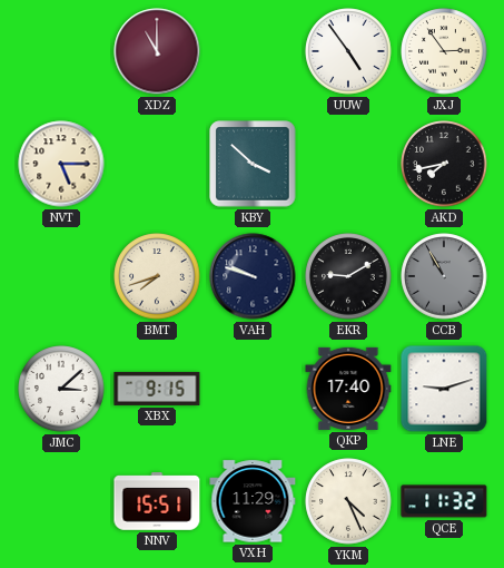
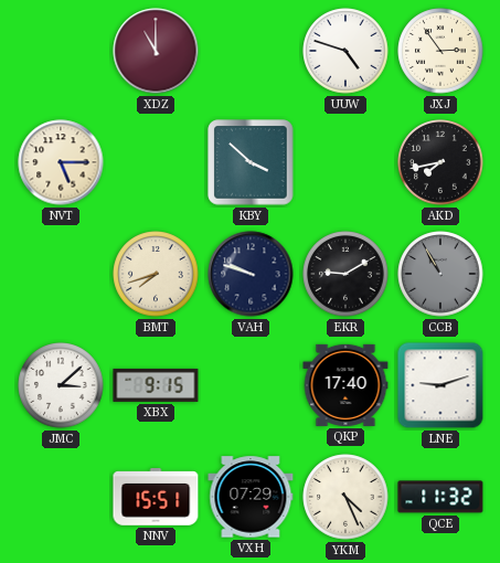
UUW: 4:54 -> 4:48
VXH: 11:29 -> 07:29
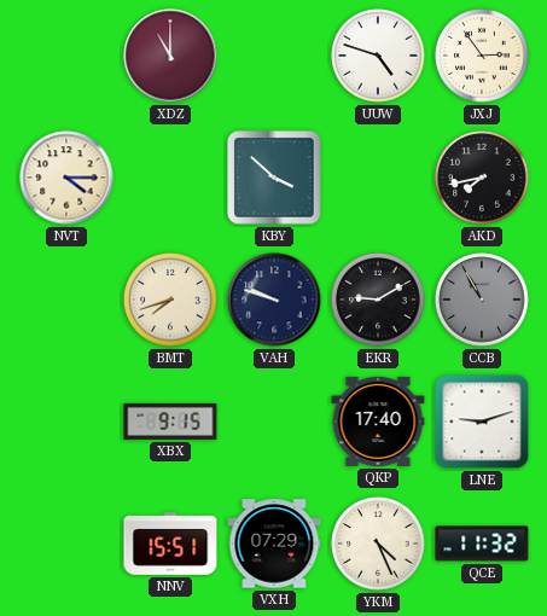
NVT: 5:15 -> 4:15
JMC: 3:08 -> none
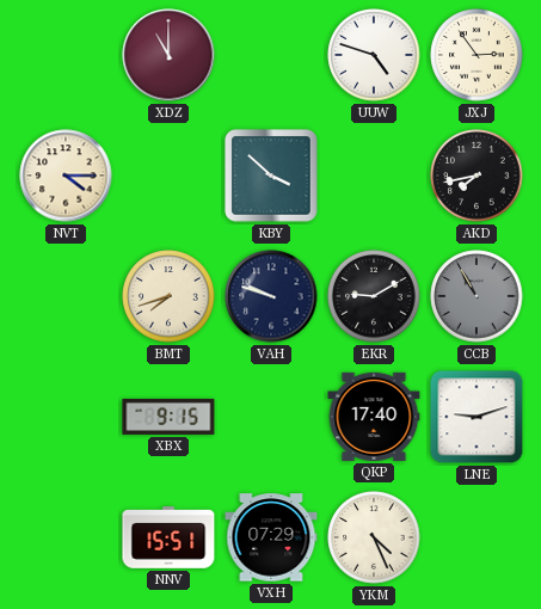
QCE: 11:32 -> none
